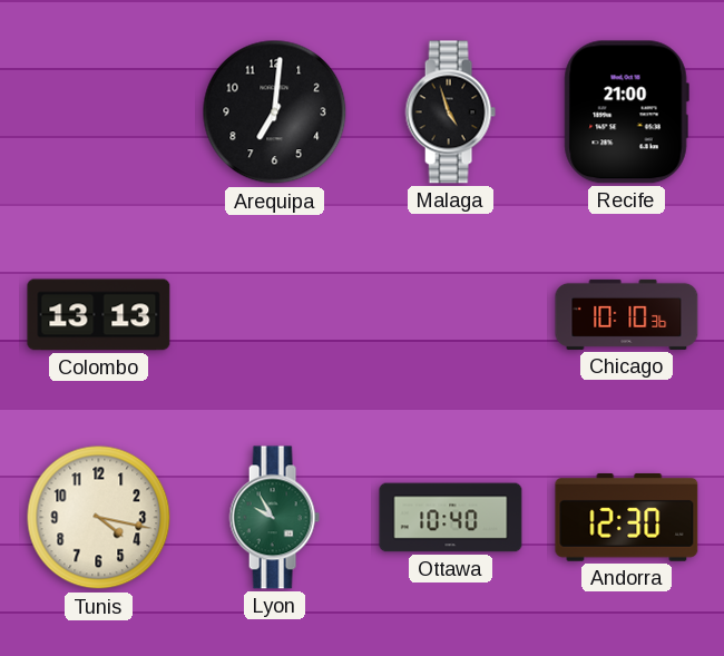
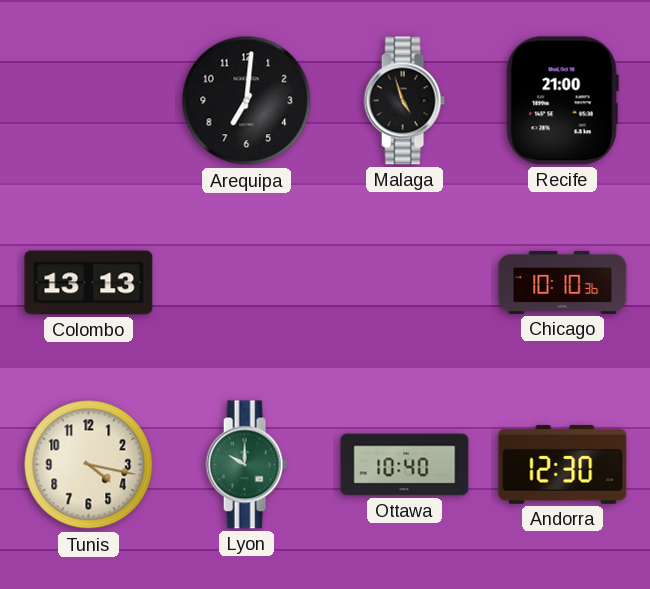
Lyon: 9:55 -> 10:00
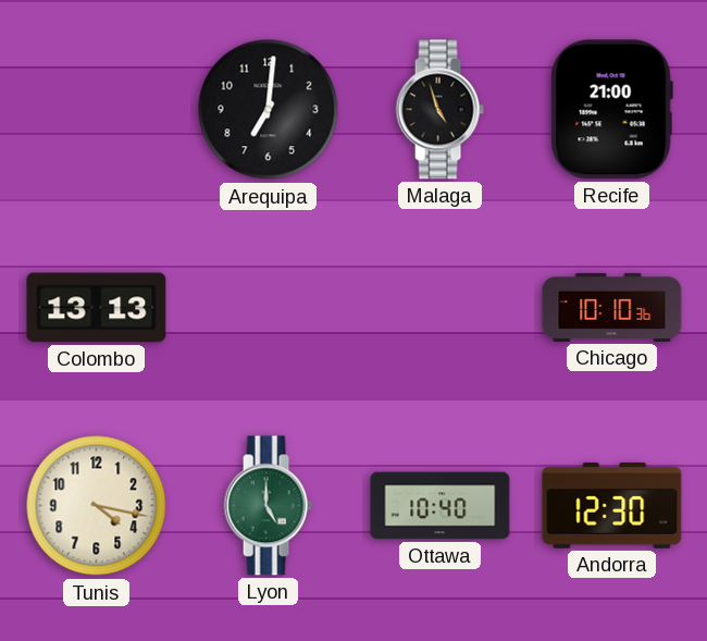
Lyon: 10:00 -> 5:00
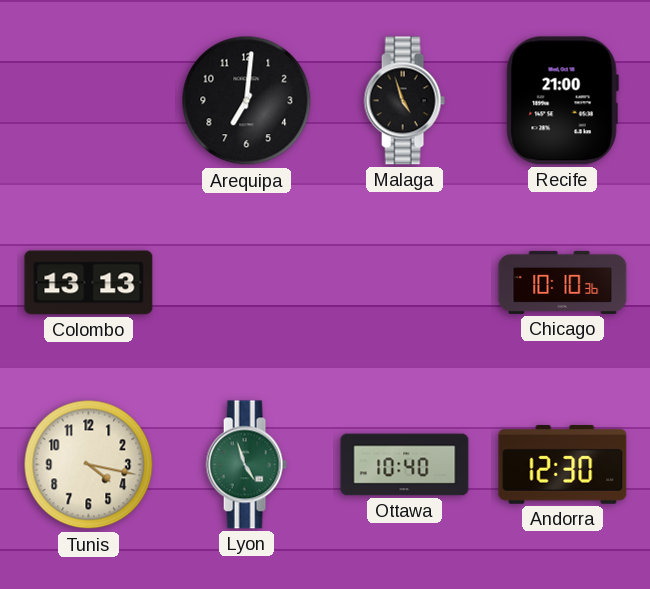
Lyon: 5:00 -> 4:57
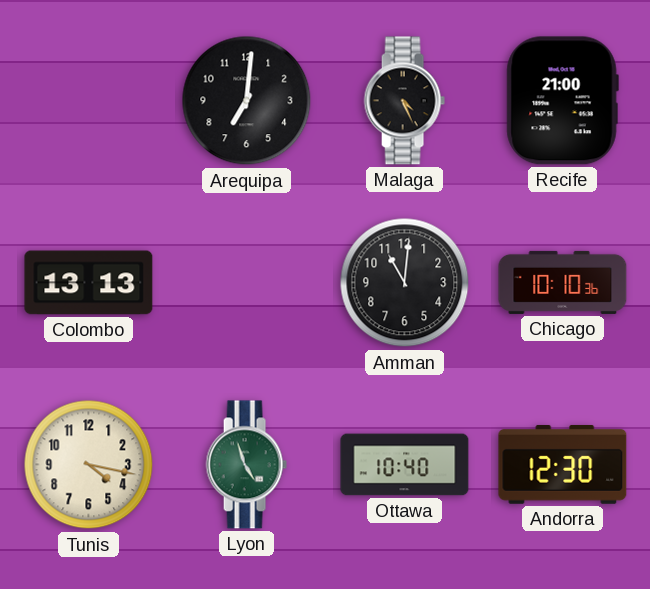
Malaga: 4:57 -> 4:26
Amman: none -> 11:01
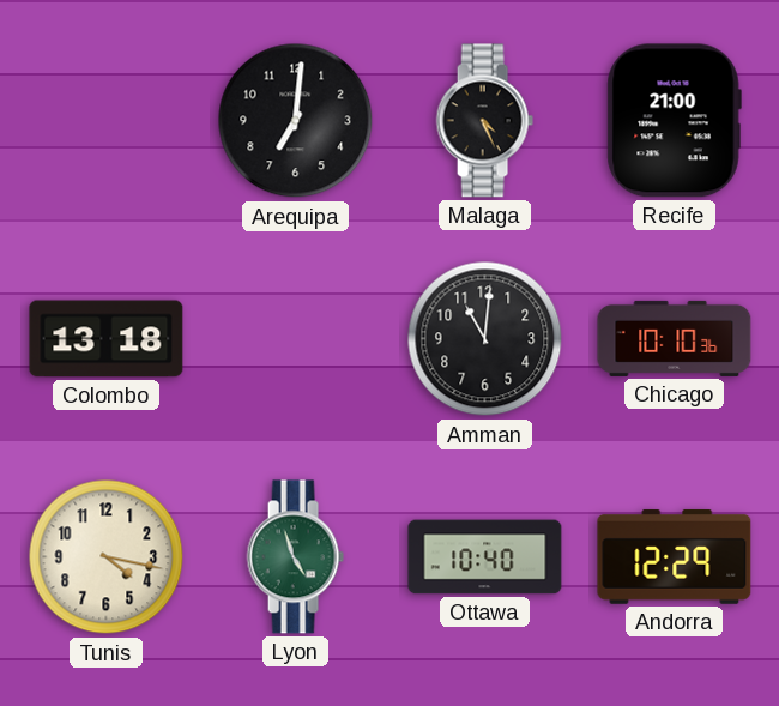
Colombo: 13:13 -> 13:18
Andorra: 12:30 -> 12:29
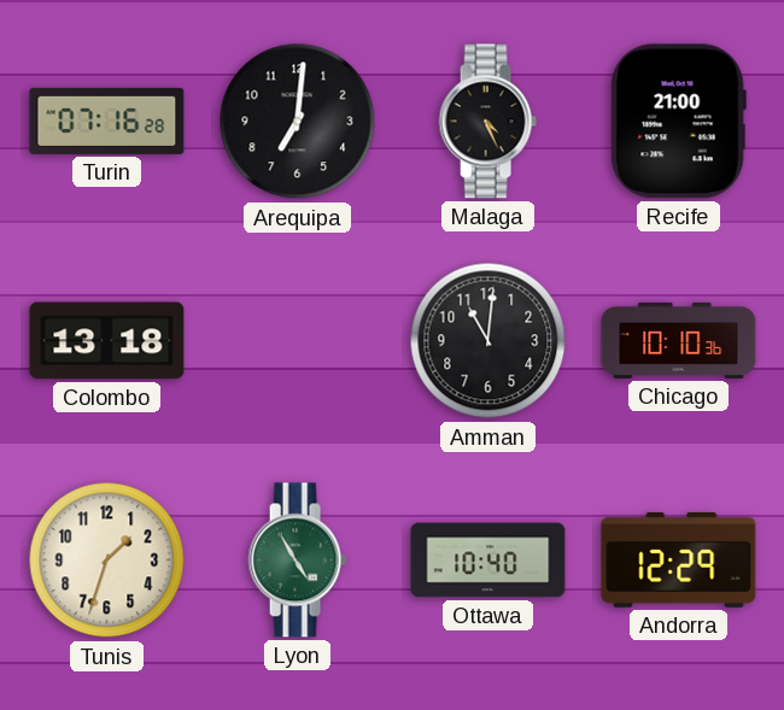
Turin: none -> 07:16
Tunis: 4:17 -> 1:33
Lyon: 4:57 -> 4:55
